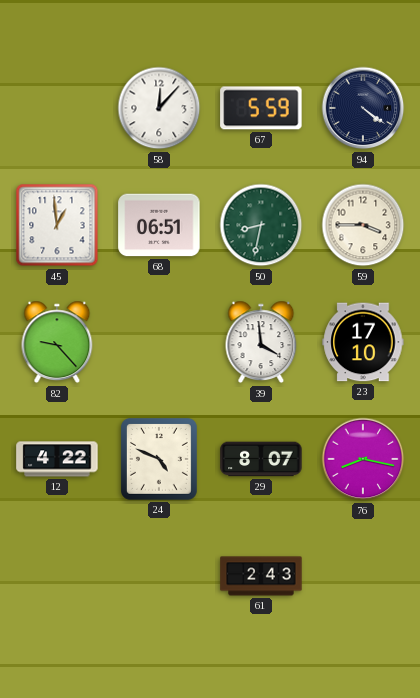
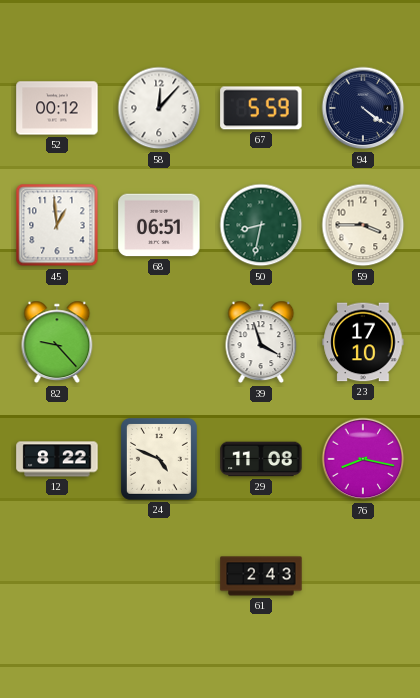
52: none -> 00:12
39: 3:59 -> 3:57
12: 4:22 -> 8:22
29: 8:07 -> 11:08
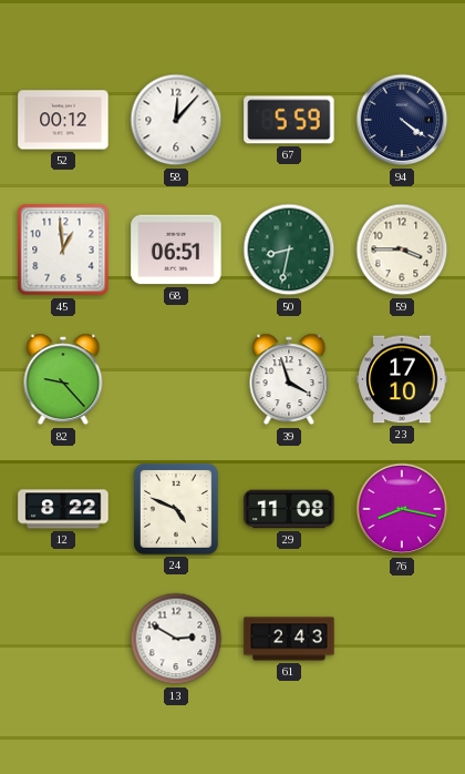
13: none -> 2:50
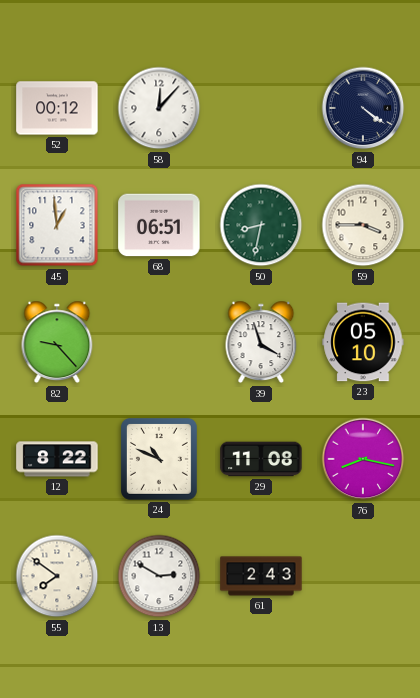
67: 5:59 -> none
23: 17:10 -> 05:10
24: 4:49 -> 10:49
55: none -> 7:51
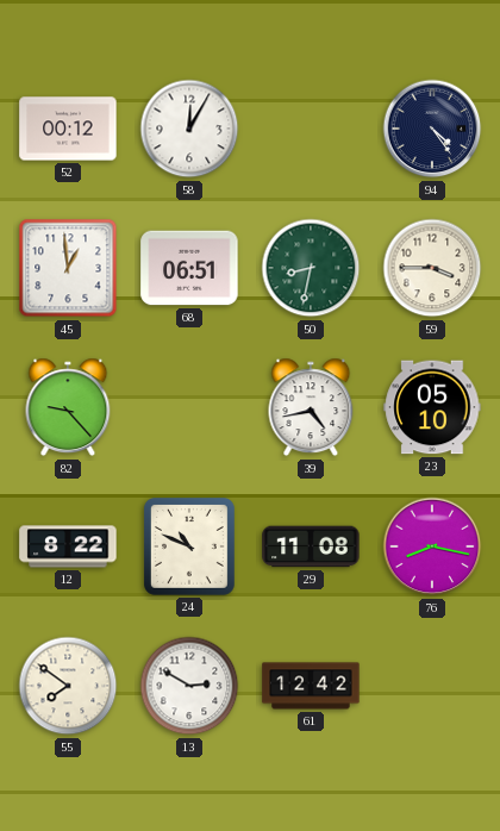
58: 12:07 -> 12:05
94: 4:21 -> 4:24
39: 3:57 -> 4:43
61: 2:43 -> 12:42
